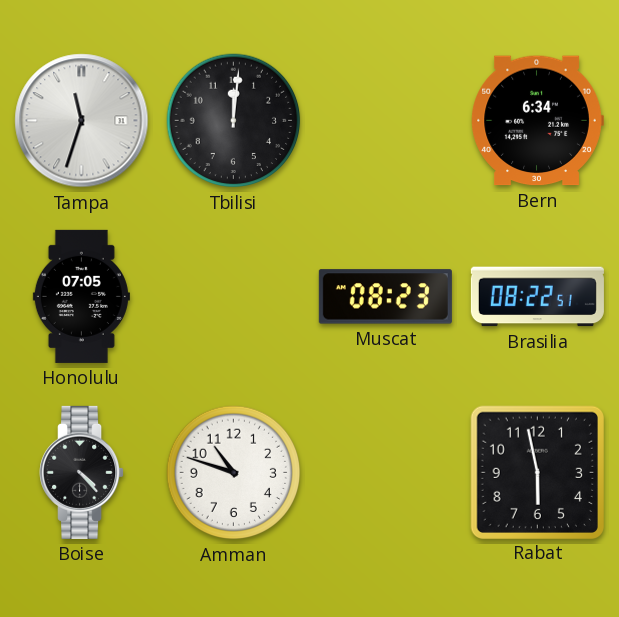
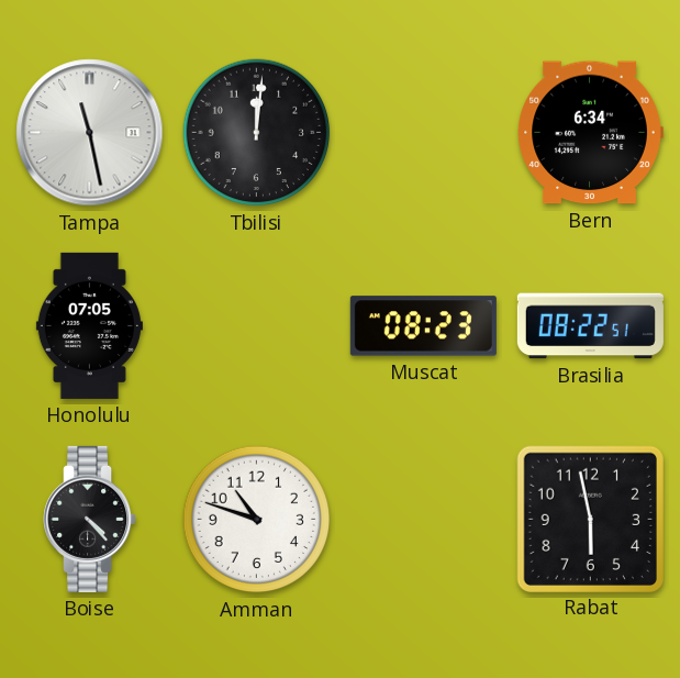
Tampa: 11:33 -> 11:28
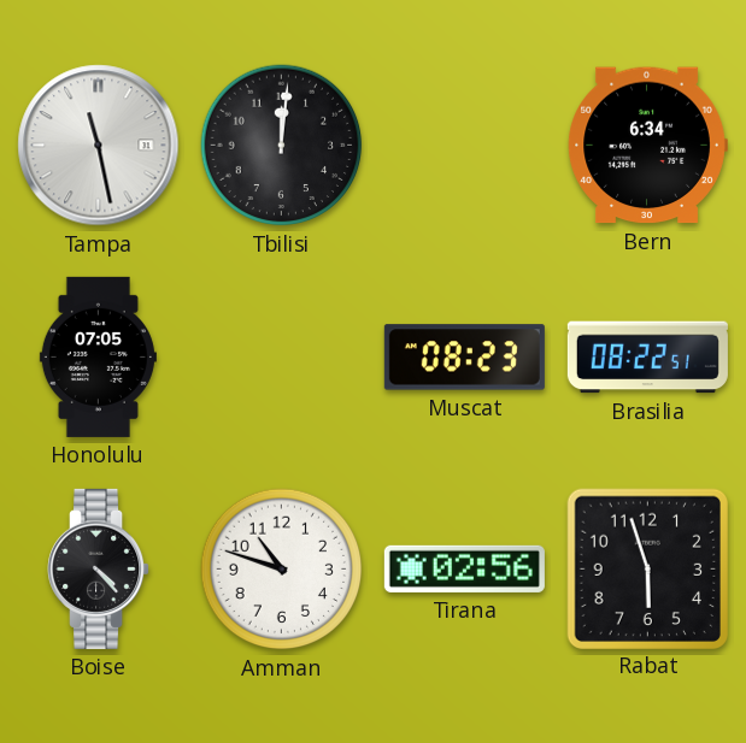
Tirana: none -> 02:56
Rabat: 5:58 -> 5:57
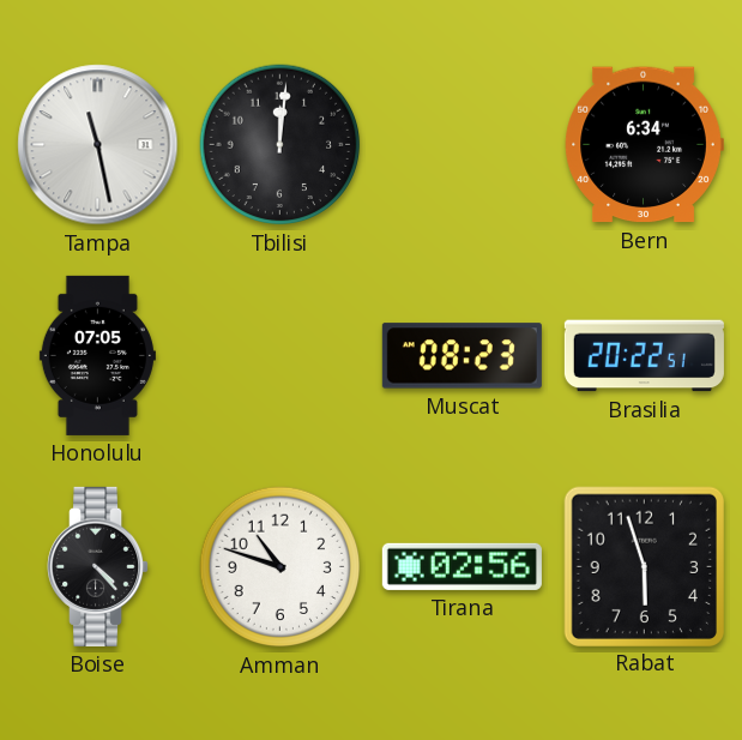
Brasilia: 08:22 -> 20:22
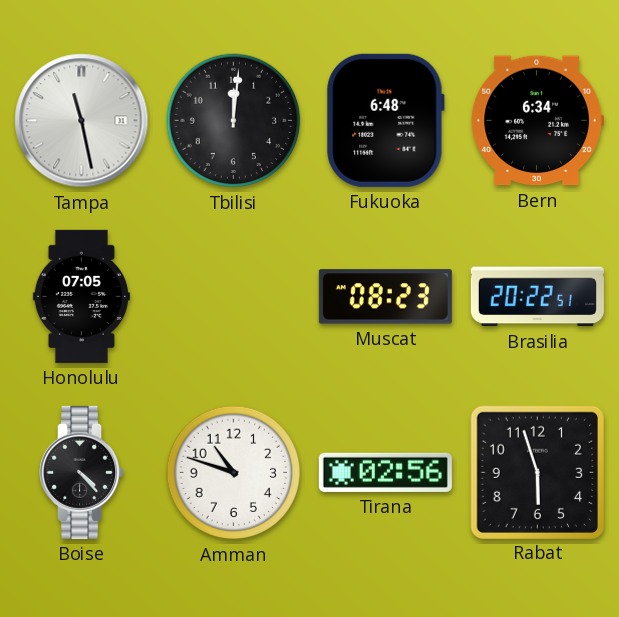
Fukuoka: none -> 6:48
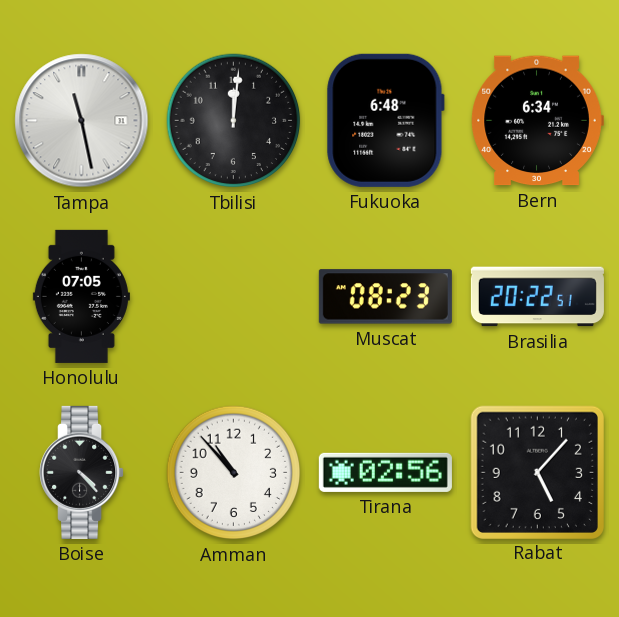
Amman: 10:48 -> 10:53
Rabat: 5:57 -> 5:07
